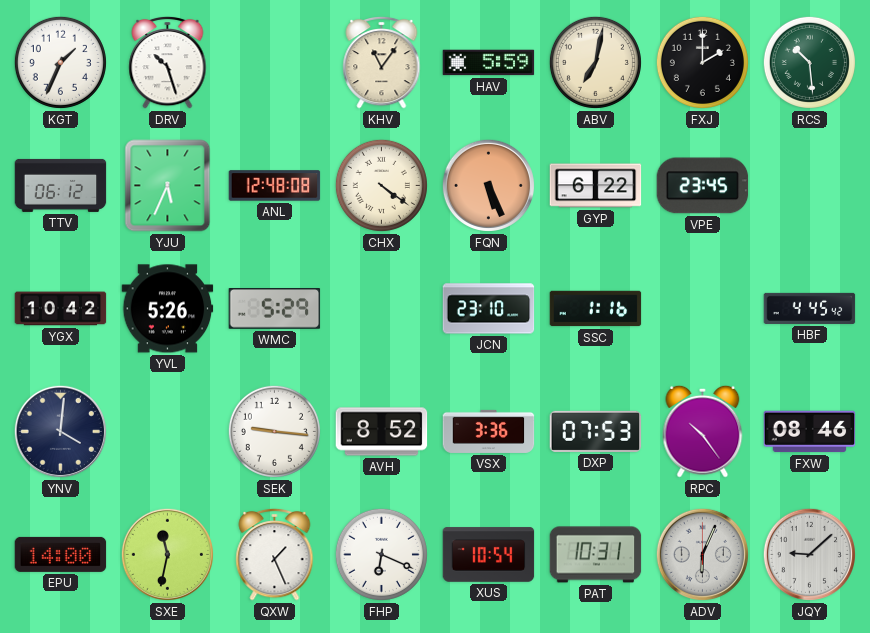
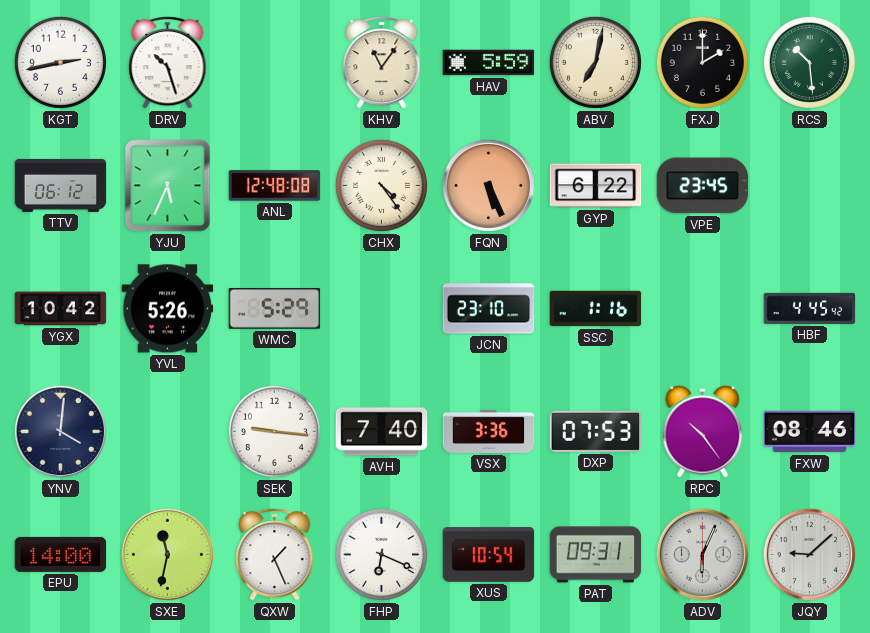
KGT: 1:34 -> 2:43
CHX: 4:21 -> 4:24
AVH: 8:52 -> 7:40
PAT: 10:31 -> 09:31
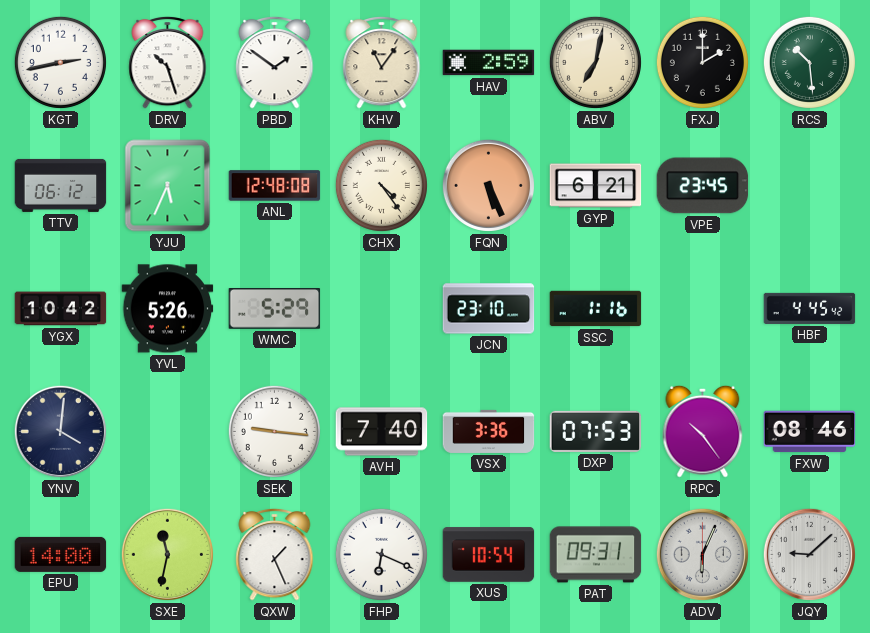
PBD: none -> 1:51
HAV: 5:59 -> 2:59
GYP: 6:22 -> 6:21
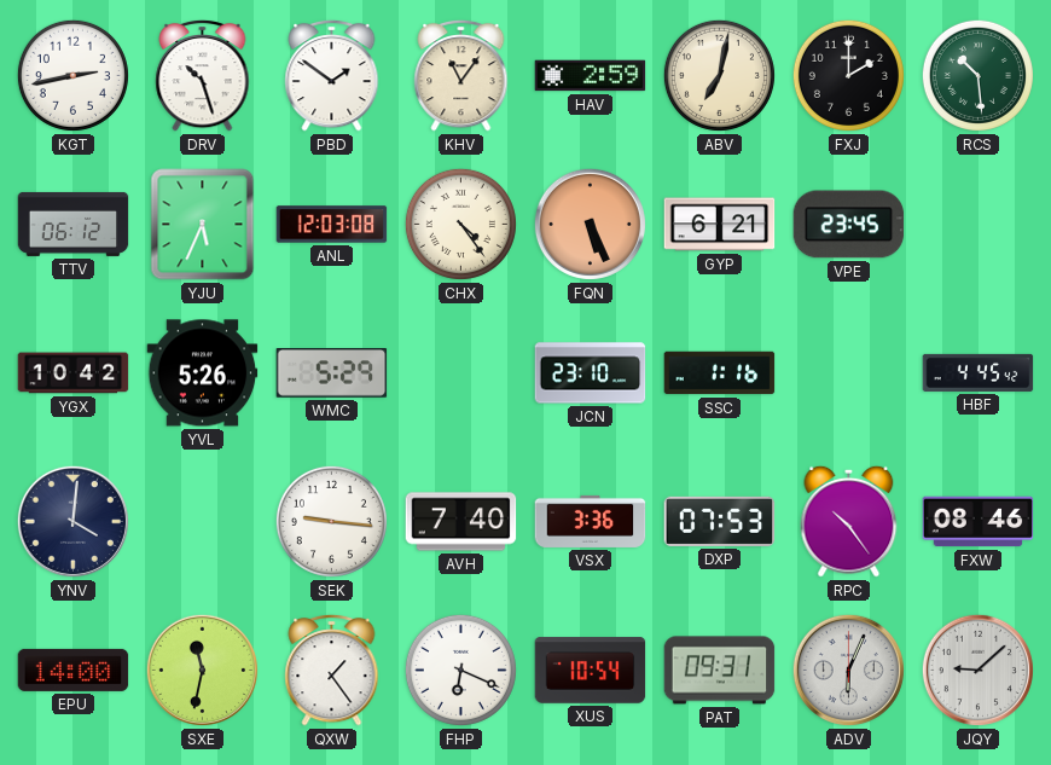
ANL: 12:48 -> 12:03
QXW: 1:26 -> 1:24
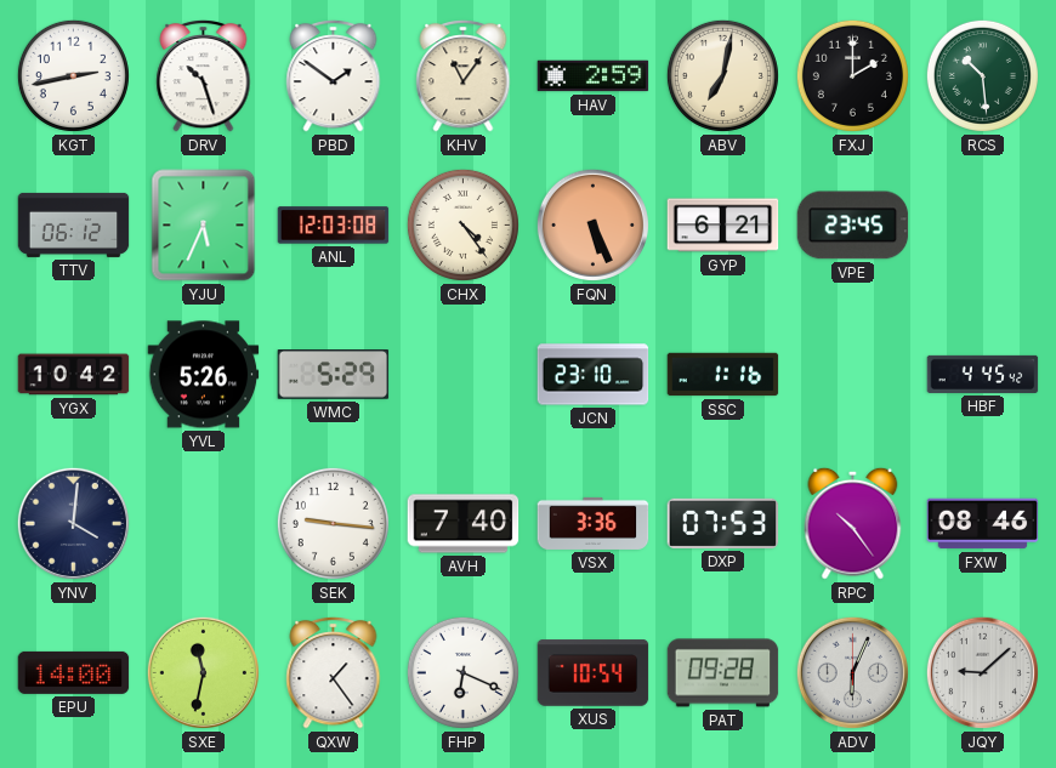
PAT: 09:31 -> 09:28
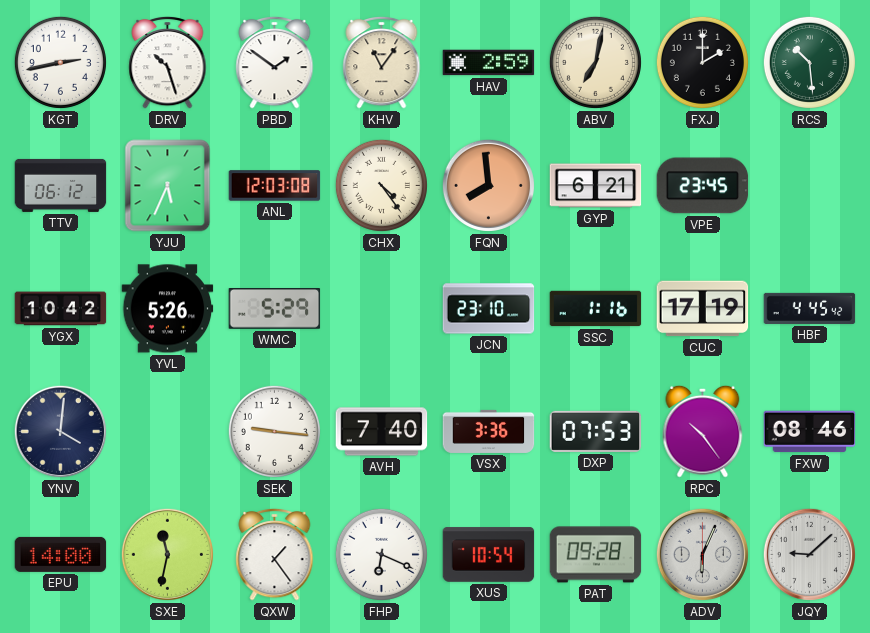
FQN: 5:26 -> 7:59
CUC: none -> 17:19
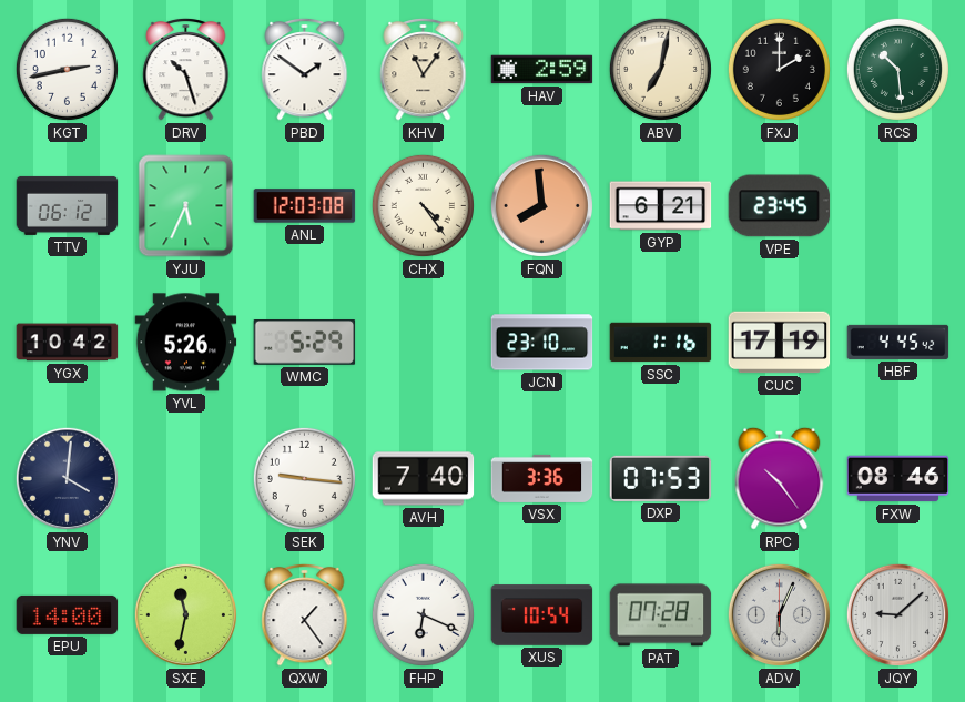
PAT: 09:28 -> 07:28
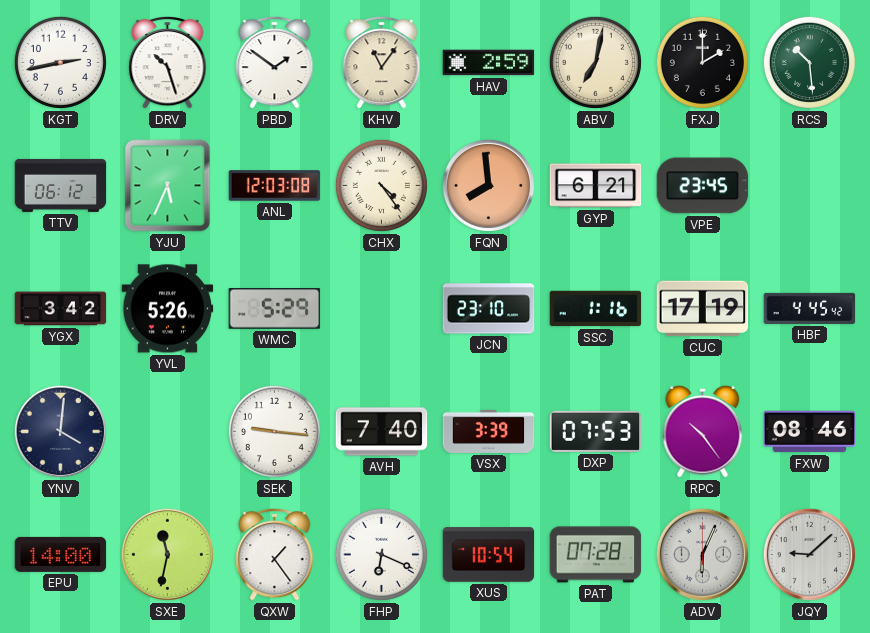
YGX: 10:42 -> 3:42
VSX: 3:36 -> 3:39
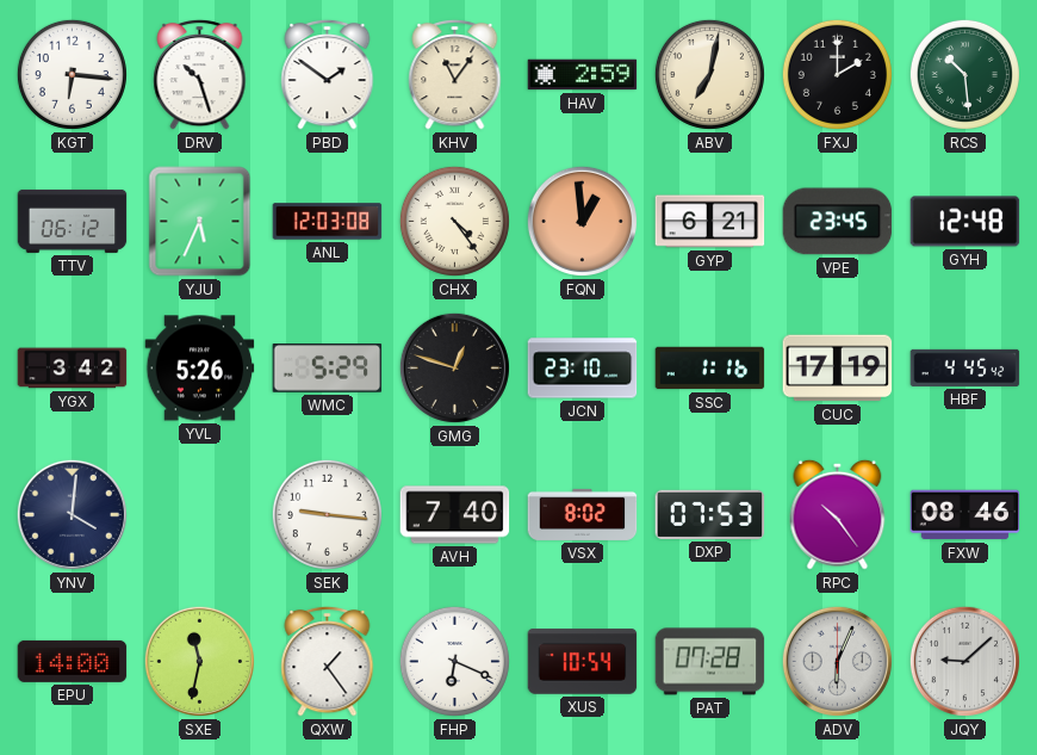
KGT: 2:43 -> 6:16
FQN: 7:59 -> 12:59
GYH: none -> 12:48
GMG: none -> 12:48
VSX: 3:39 -> 8:02
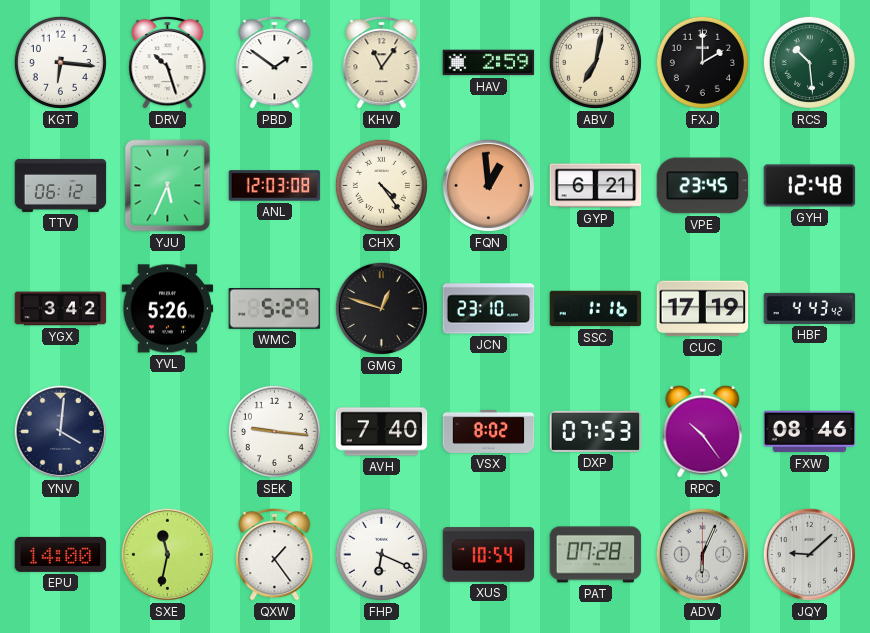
HBF: 4:45 -> 4:43
